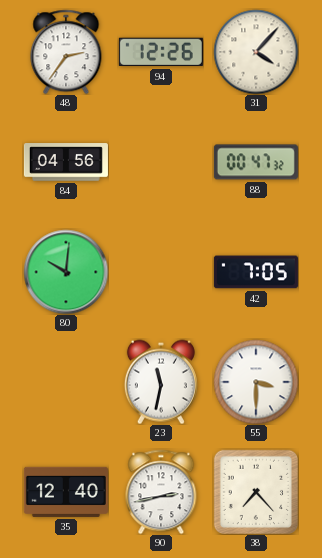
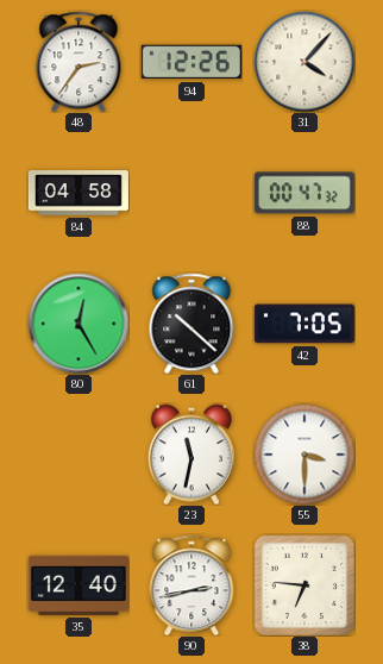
84: 04:56 -> 04:58
80: 10:01 -> 12:25
61: none -> 10:22
38: 7:23 -> 6:46
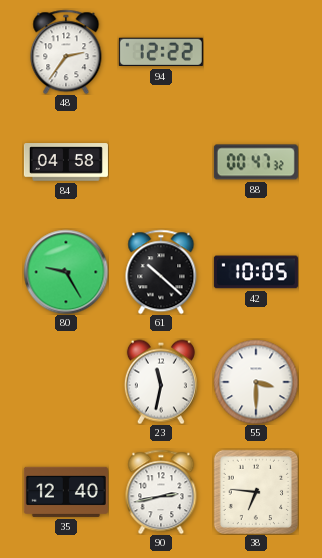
94: 12:26 -> 12:22
31: 4:07 -> none
80: 12:25 -> 9:25
42: 7:05 -> 10:05
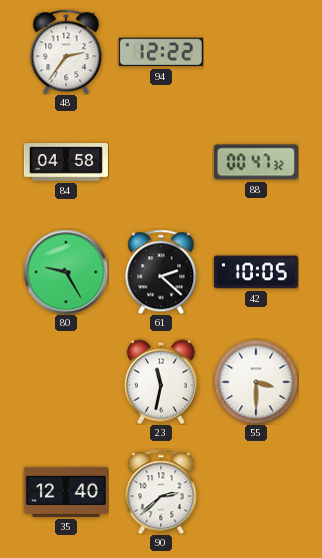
61: 10:22 -> 2:22
90: 2:43 -> 2:38
38: 6:46 -> none
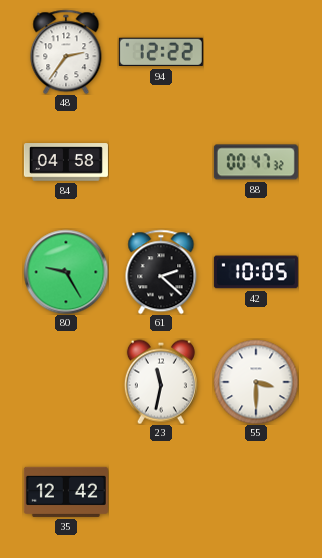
35: 12:40 -> 12:42
90: 2:38 -> none
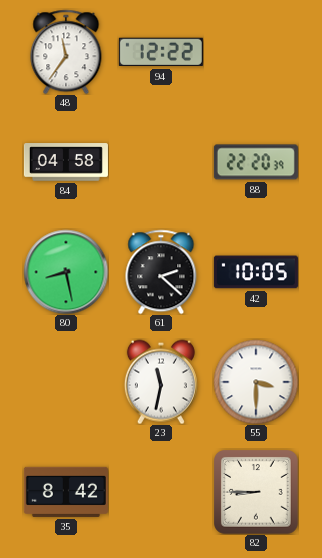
48: 2:36 -> 11:36
88: 00:47 -> 22:20
80: 9:25 -> 8:28
35: 12:42 -> 8:42
82: none -> 8:45
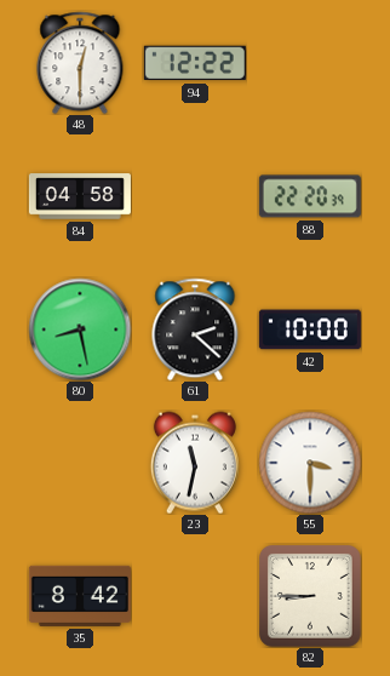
48: 11:36 -> 12:30
42: 10:05 -> 10:00
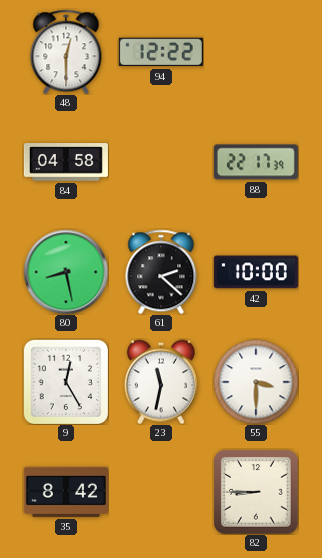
88: 22:20 -> 22:17
9: none -> 12:25
